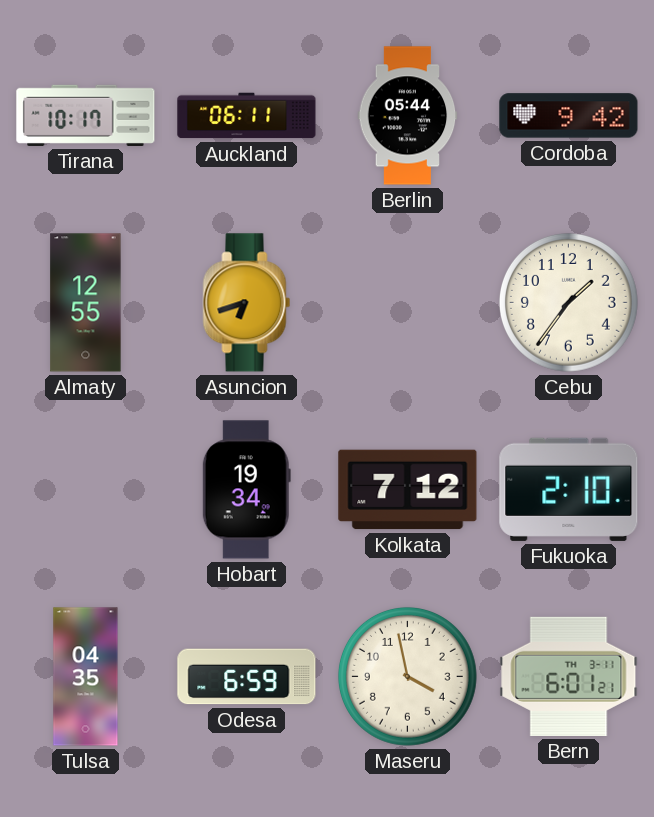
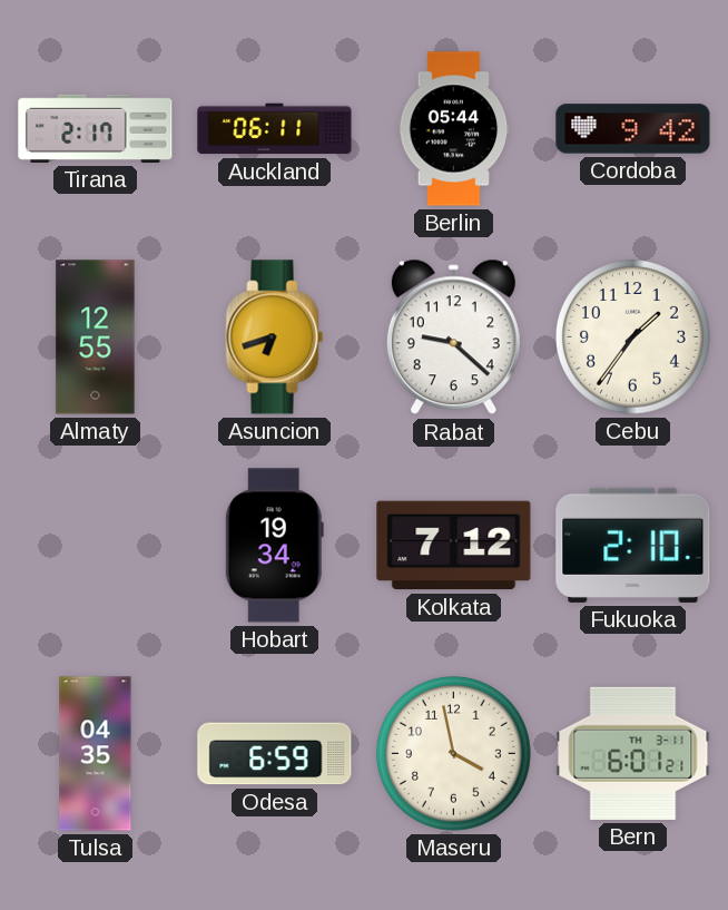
Tirana: 10:17 -> 2:17
Rabat: none -> 9:22
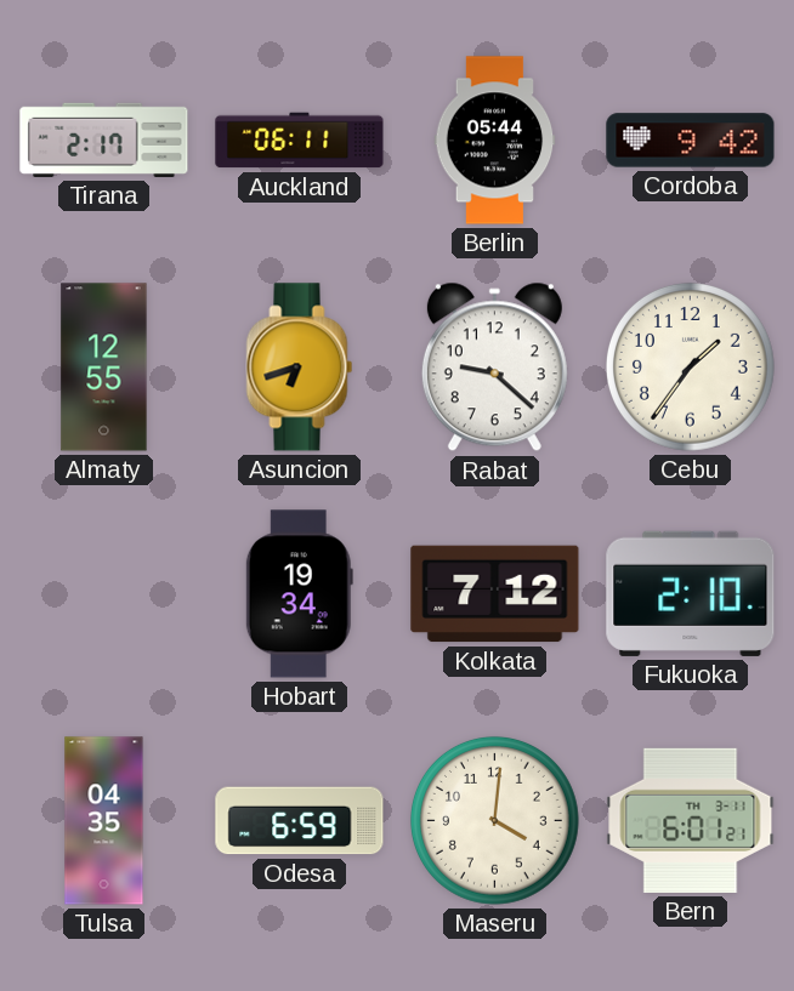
Maseru: 3:58 -> 4:01
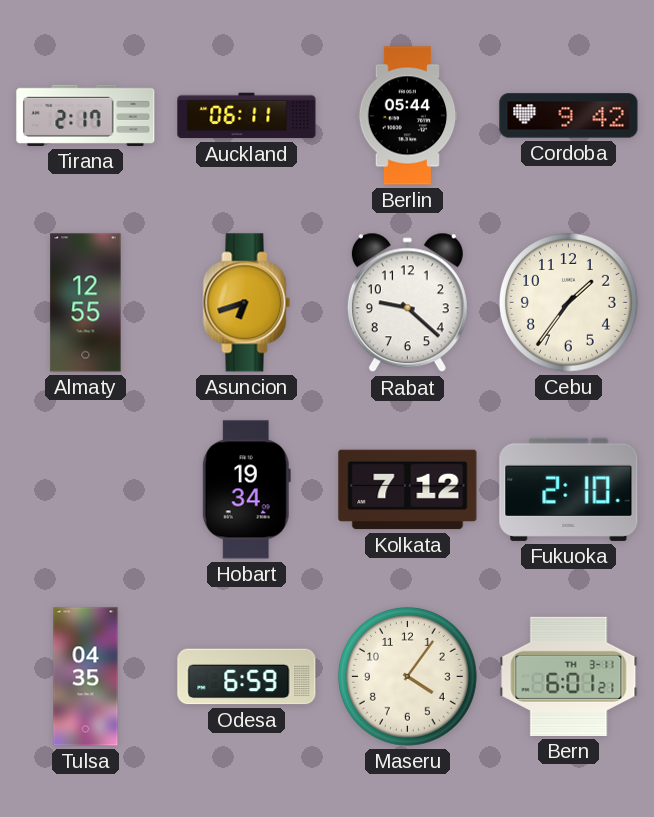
Maseru: 4:01 -> 4:06
